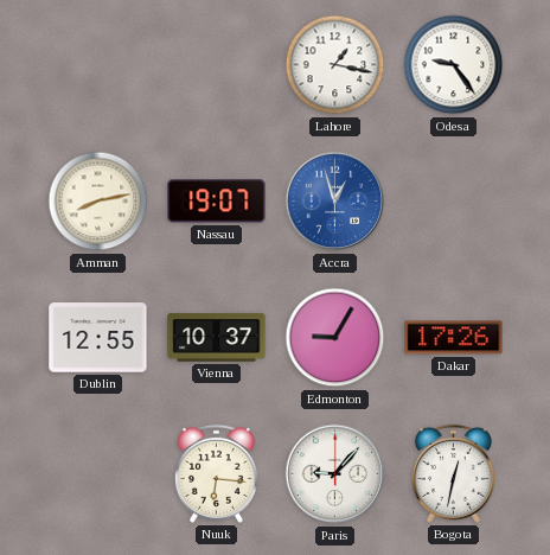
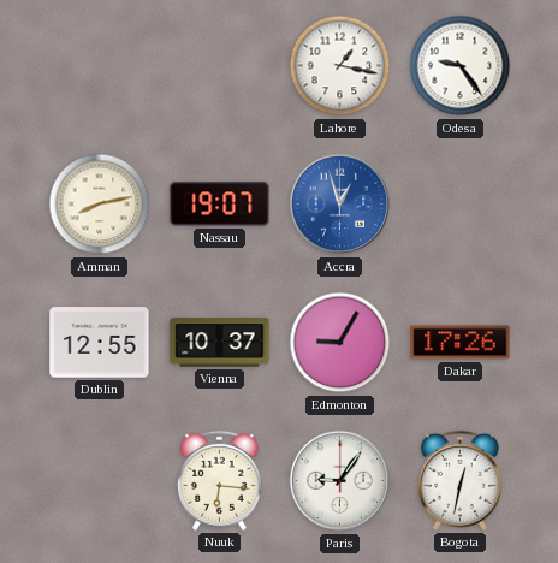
Paris: 9:07 -> 9:06
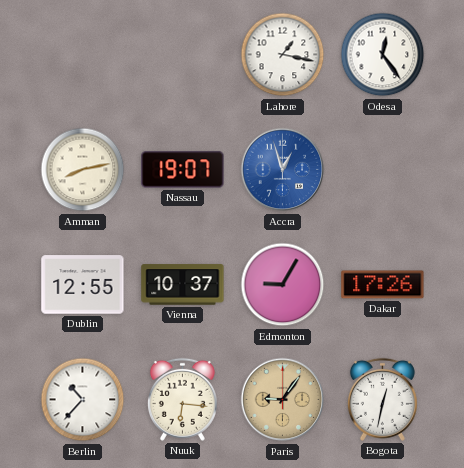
Odesa: 9:24 -> 12:24
Berlin: none -> 10:37
Paris dial: white -> champagne
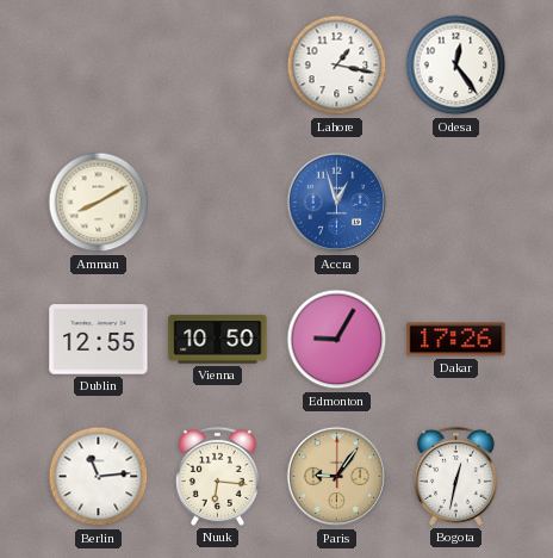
Amman: 8:13 -> 8:10
Nassau: 19:07 -> none
Vienna: 10:37 -> 10:50
Berlin: 10:37 -> 11:14
